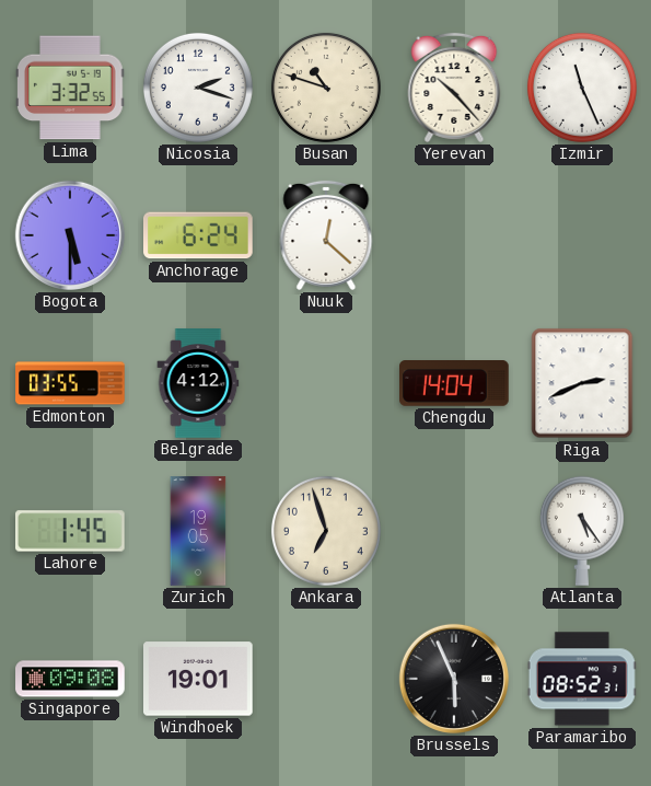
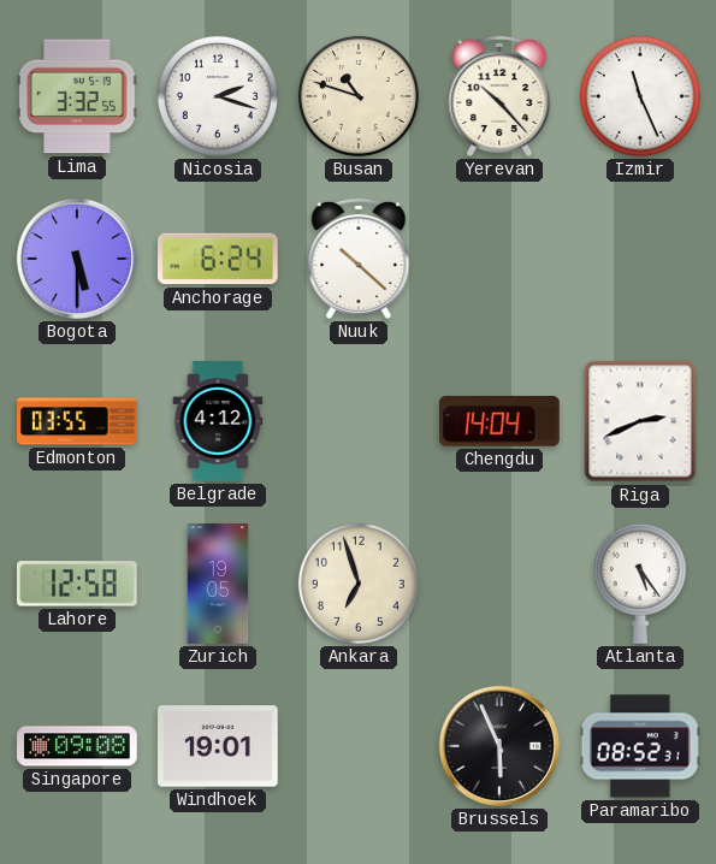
Nuuk: 12:22 -> 10:22
Lahore: 1:45 -> 12:58
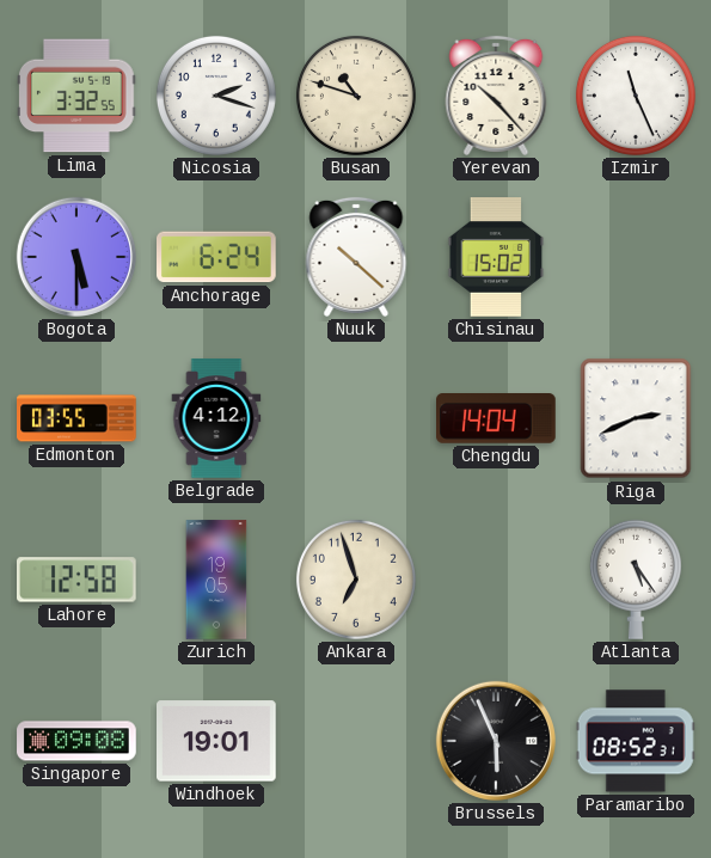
Chisinau: none -> 15:02
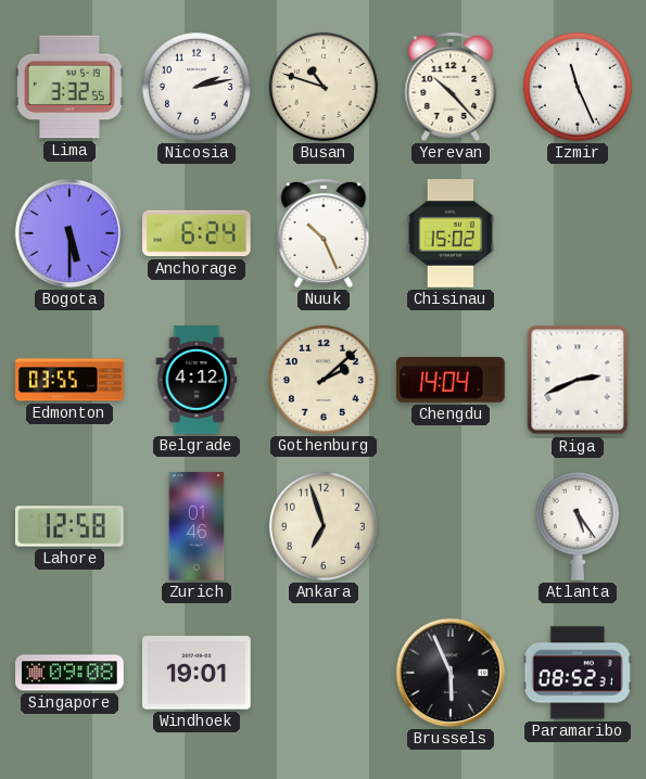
Nicosia: 2:18 -> 2:13
Nuuk: 10:22 -> 10:26
Gothenburg: none -> 2:08
Zurich: 19:05 -> 01:46
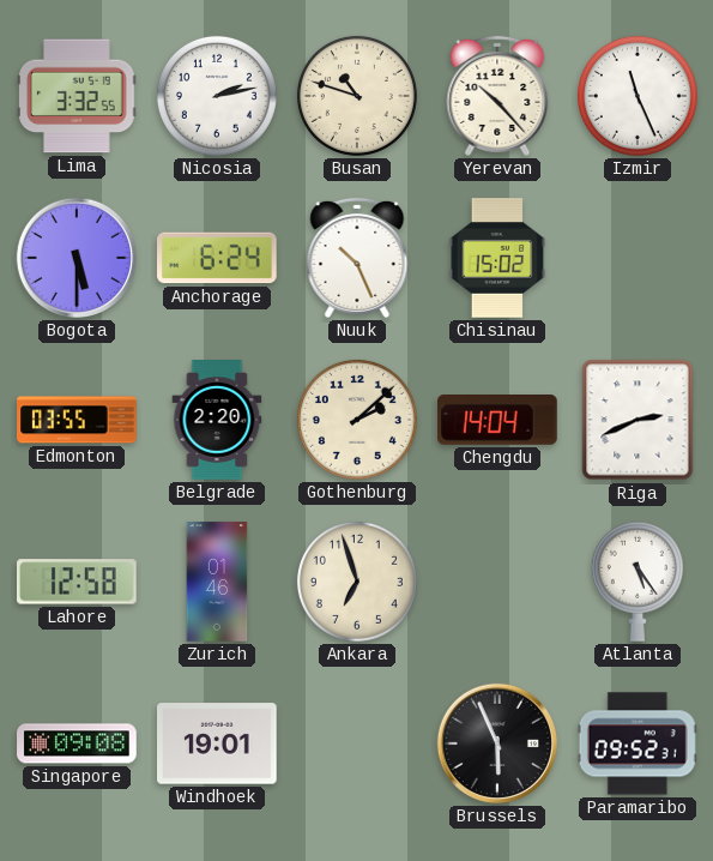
Belgrade: 4:12 -> 2:20
Paramaribo: 08:52 -> 09:52
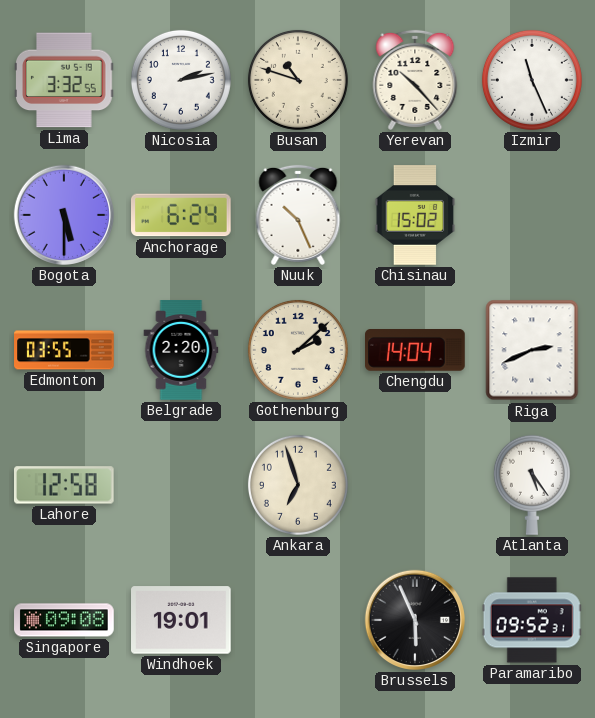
Zurich: 01:46 -> none
